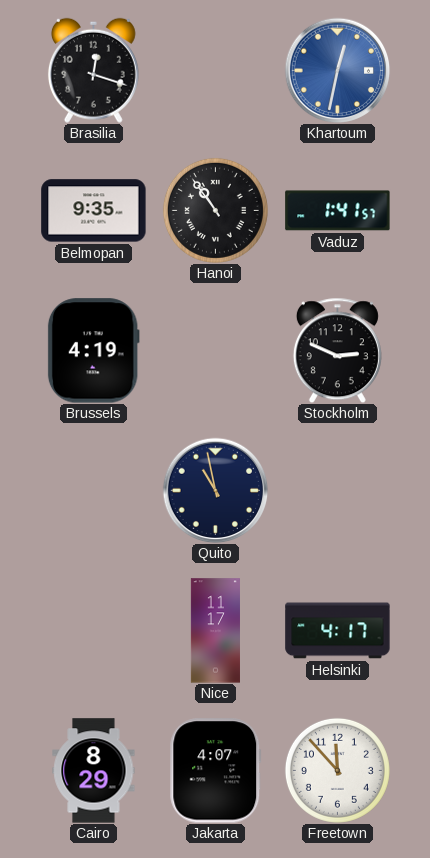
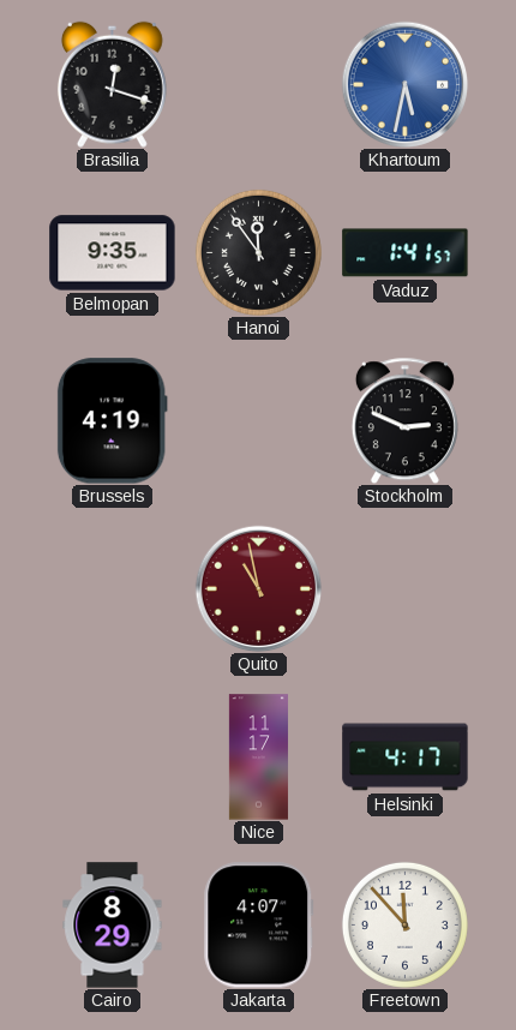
Khartoum: 12:32 -> 5:32
Hanoi: 10:54 -> 11:54
Quito dial: navy -> burgundy
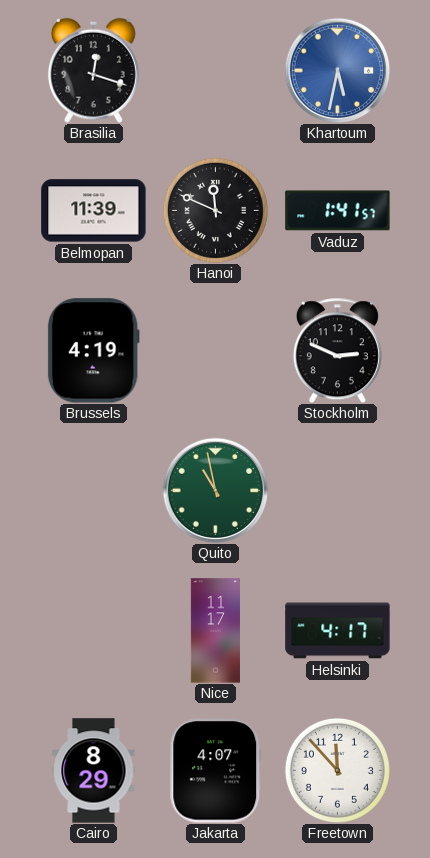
Belmopan: 9:35 -> 11:39
Hanoi: 11:54 -> 11:49
Quito dial: burgundy -> green
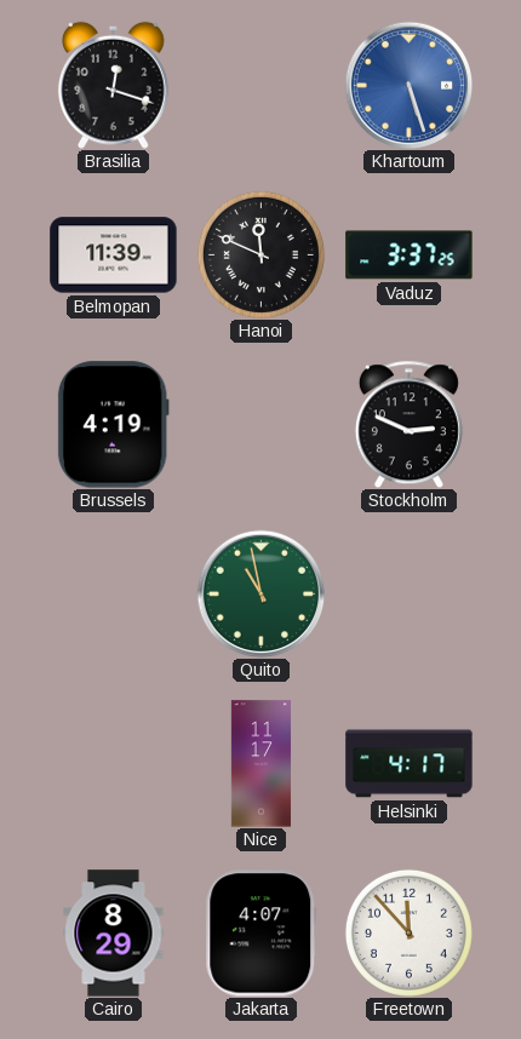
Khartoum: 5:32 -> 5:27
Vaduz: 1:41 -> 3:37
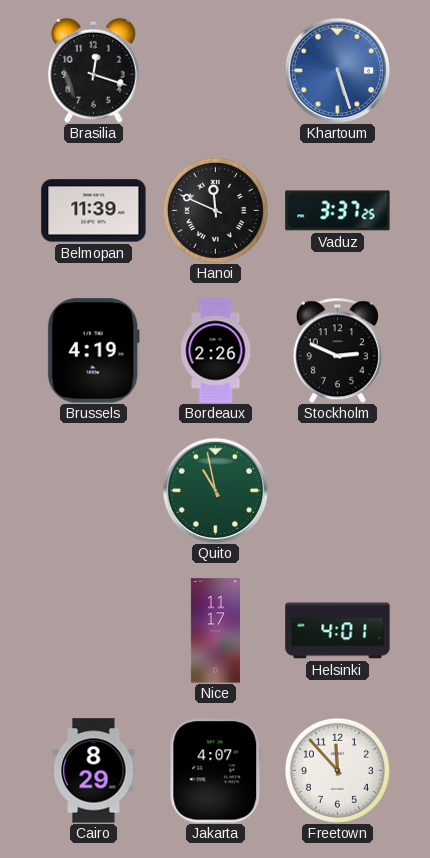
Bordeaux: none -> 2:26
Helsinki: 4:17 -> 4:01
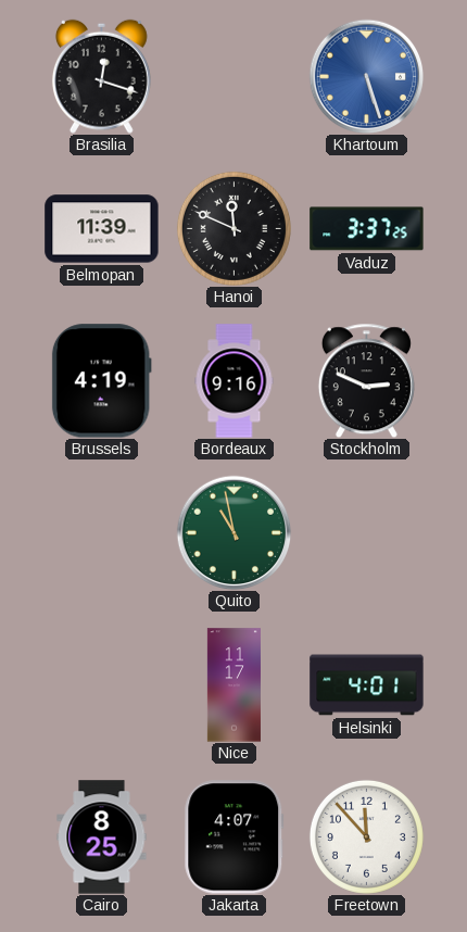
Bordeaux: 2:26 -> 9:16
Cairo: 8:29 -> 8:25
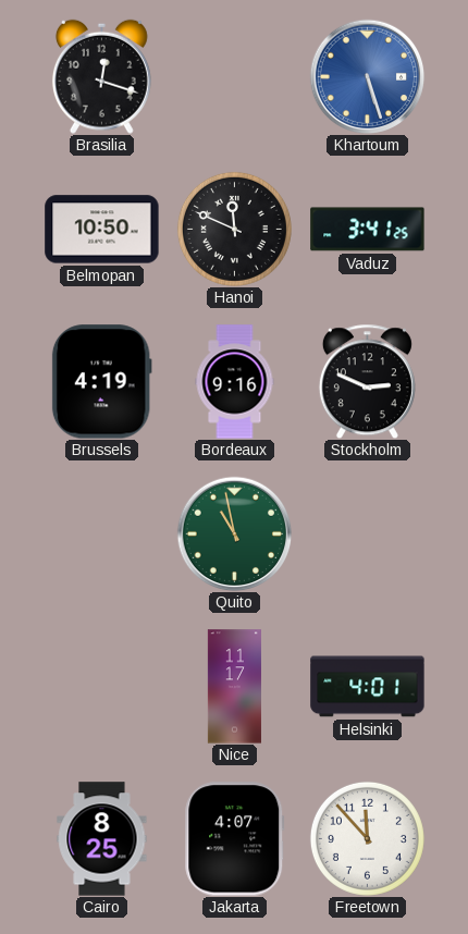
Belmopan: 11:39 -> 10:50
Vaduz: 3:37 -> 3:41
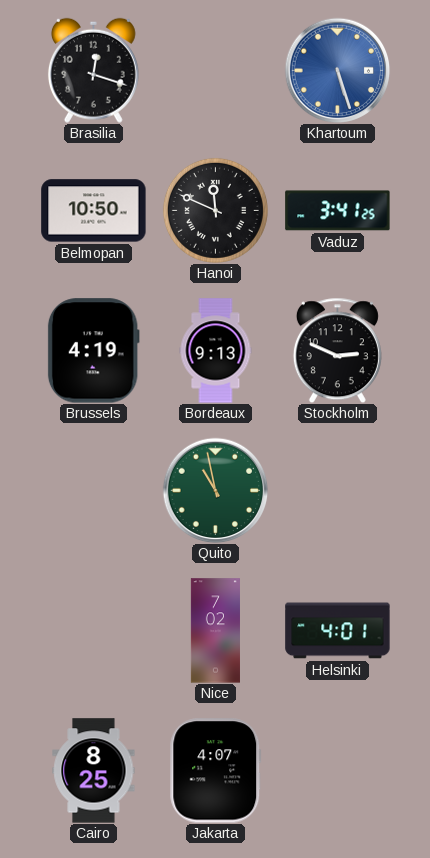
Bordeaux: 9:16 -> 9:13
Nice: 11:17 -> 7:02
Freetown: 11:53 -> none
